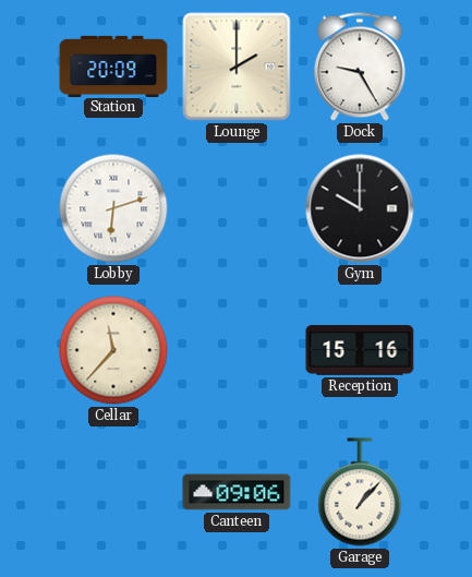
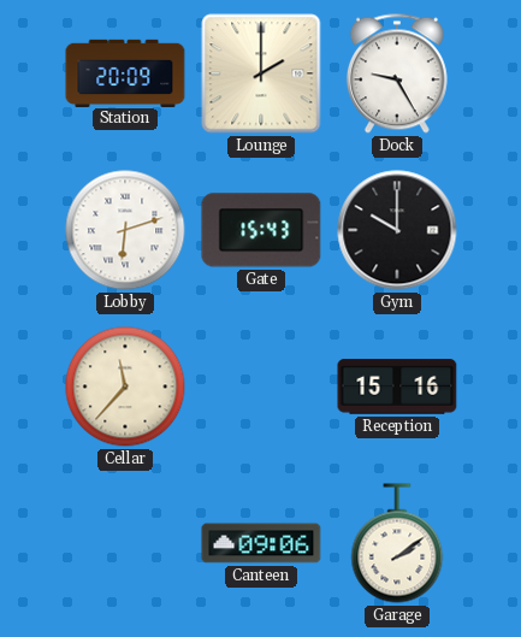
Gate: none -> 15:43
Garage: 1:07 -> 2:09
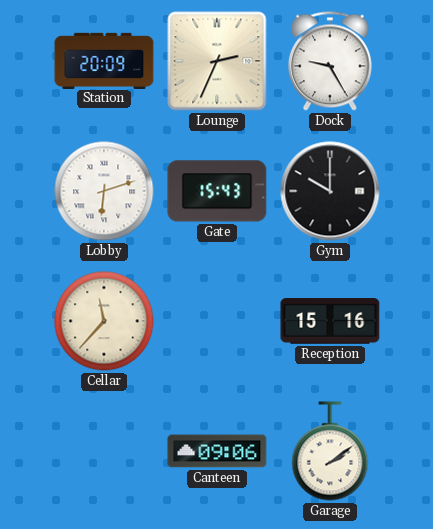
Lounge: 2:00 -> 2:34
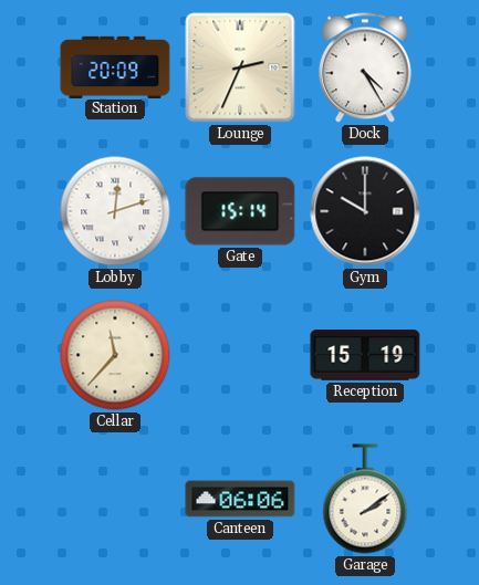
Dock: 9:25 -> 4:25
Lobby: 6:12 -> 12:12
Gate: 15:43 -> 15:14
Reception: 15:16 -> 15:19
Canteen: 09:06 -> 06:06
